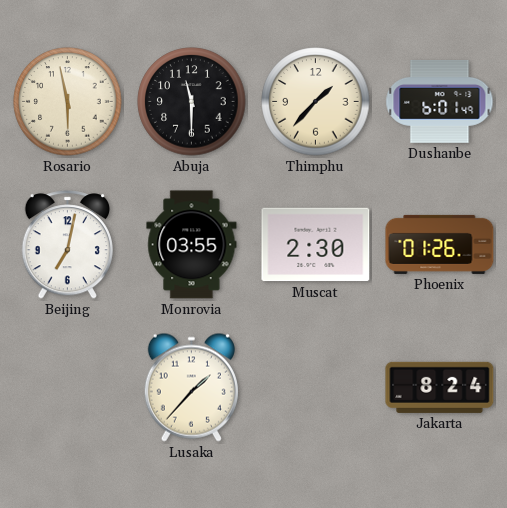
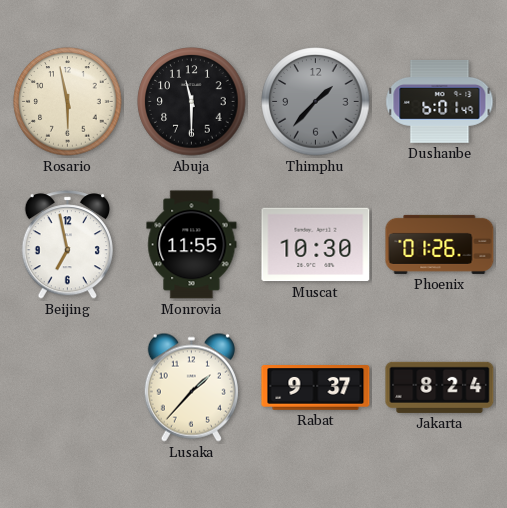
Thimphu dial: cream -> grey
Beijing: 7:02 -> 6:58
Monrovia: 03:55 -> 11:55
Muscat: 2:30 -> 10:30
Rabat: none -> 9:37
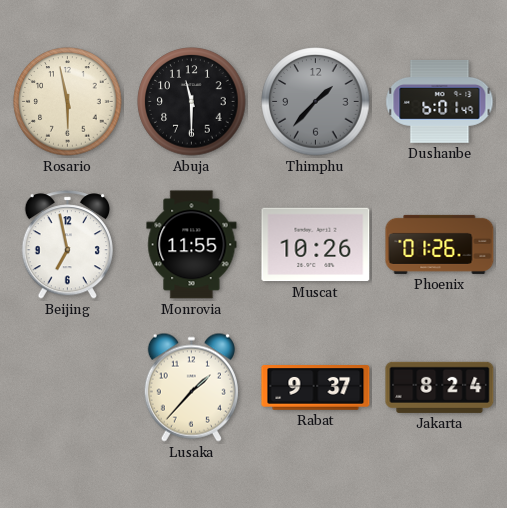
Muscat: 10:30 -> 10:26
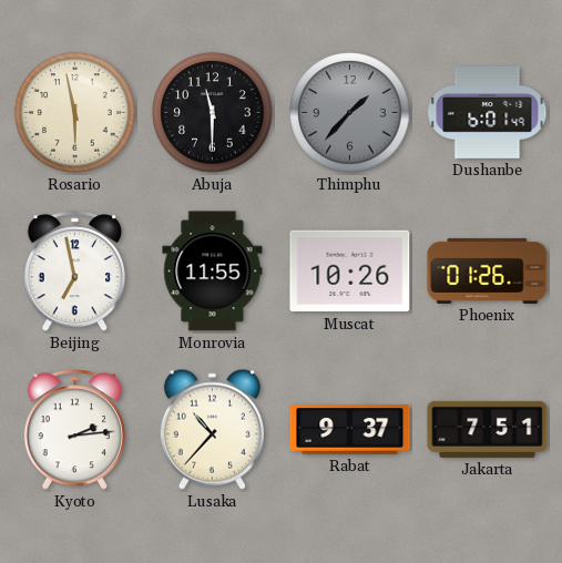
Kyoto: none -> 2:14
Lusaka: 1:37 -> 10:37
Jakarta: 8:24 -> 7:51
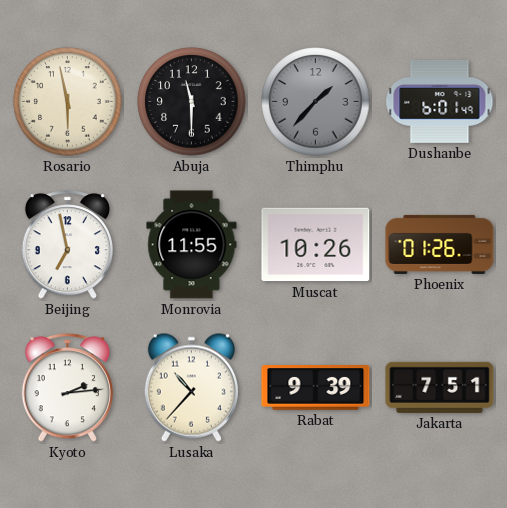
Rabat: 9:37 -> 9:39
